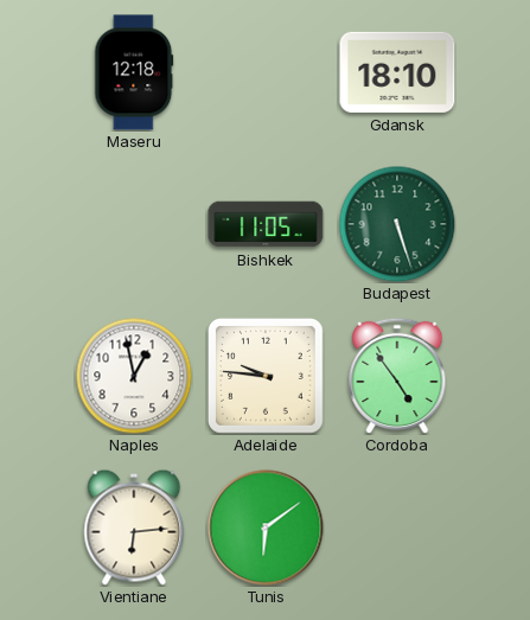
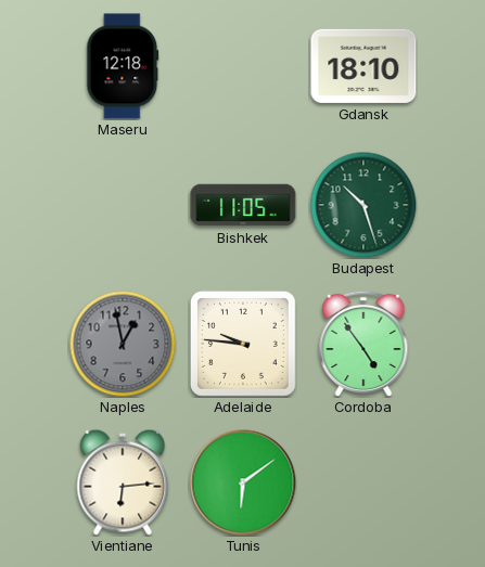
Budapest: 5:27 -> 10:27
Naples dial: white -> grey
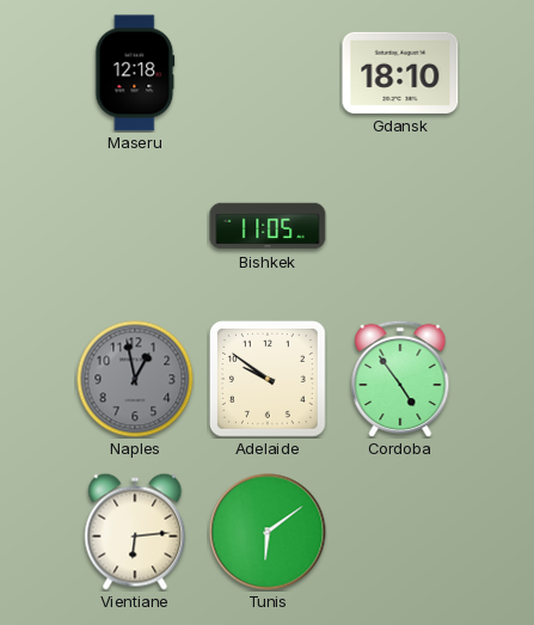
Budapest: 10:27 -> none
Adelaide: 9:46 -> 9:51
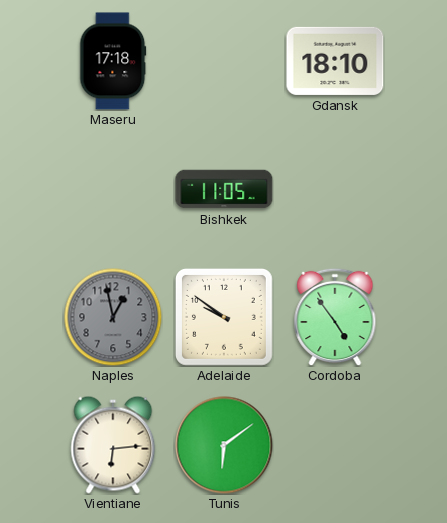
Maseru: 12:18 -> 17:18
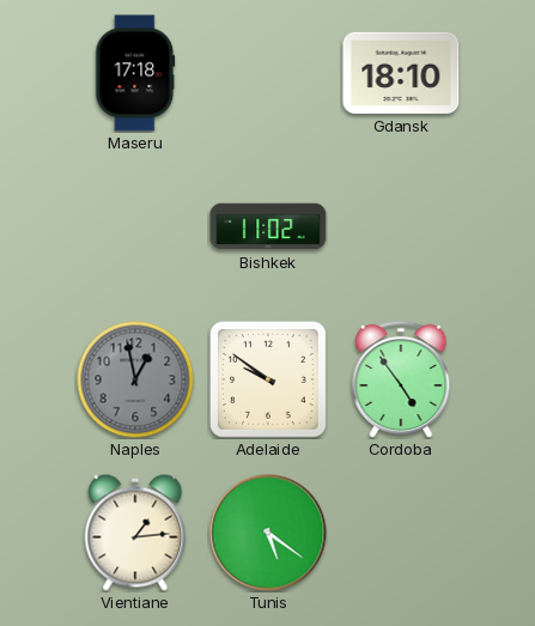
Bishkek: 11:05 -> 11:02
Vientiane: 6:14 -> 1:14
Tunis: 6:09 -> 5:21
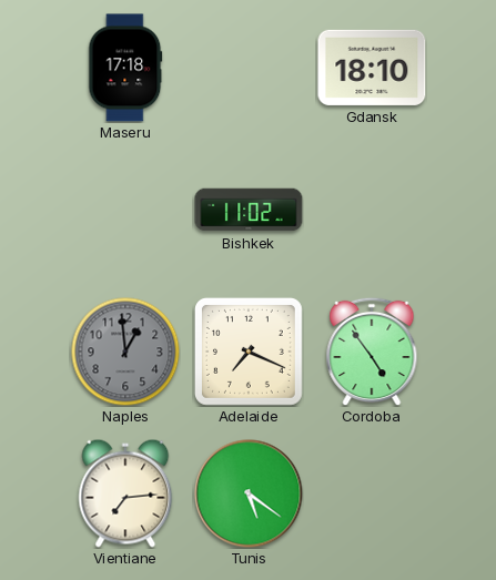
Naples: 12:58 -> 12:59
Adelaide: 9:51 -> 7:19
Vientiane: 1:14 -> 7:14
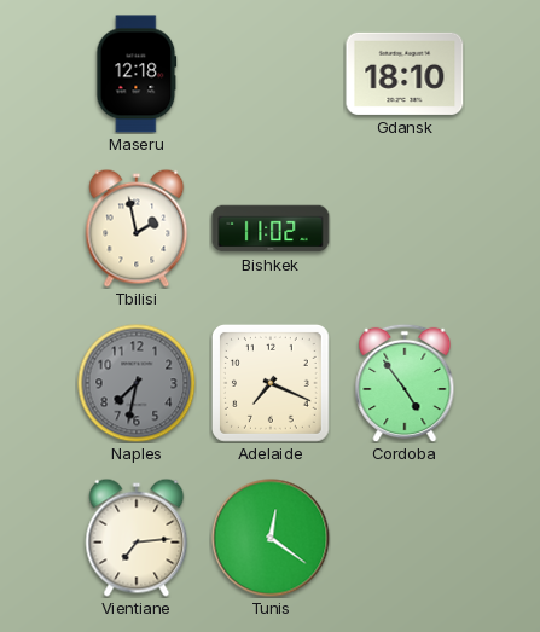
Maseru: 17:18 -> 12:18
Tbilisi: none -> 1:58
Naples: 12:59 -> 7:32
Tunis: 5:21 -> 12:21
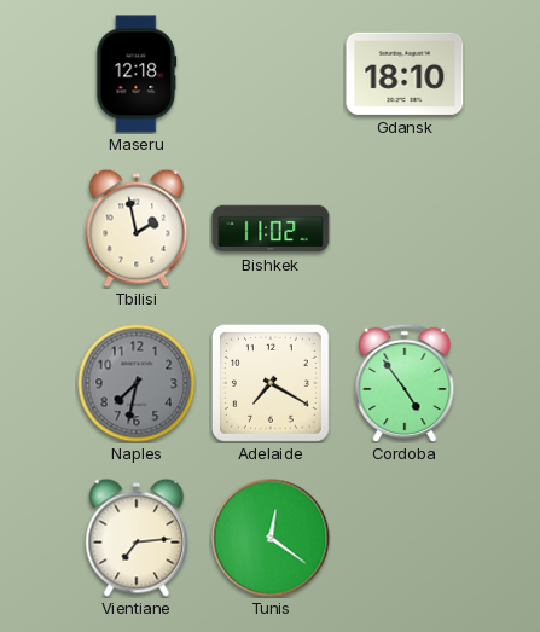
Adelaide: 7:19 -> 7:20
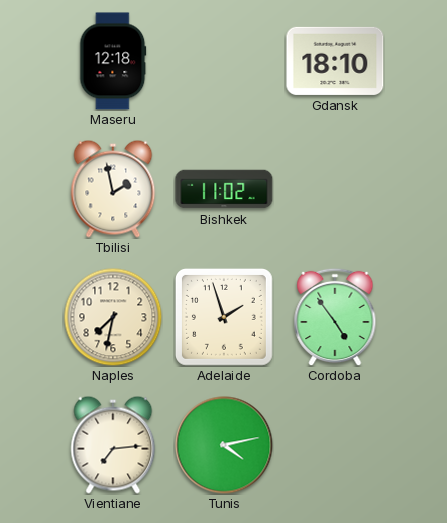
Naples dial: grey -> cream
Adelaide: 7:20 -> 1:57
Tunis: 12:21 -> 4:13
